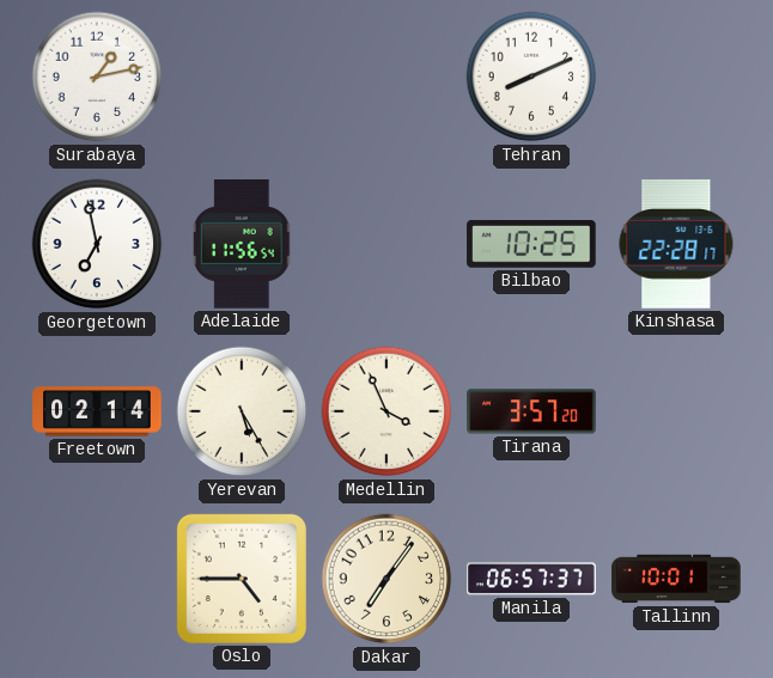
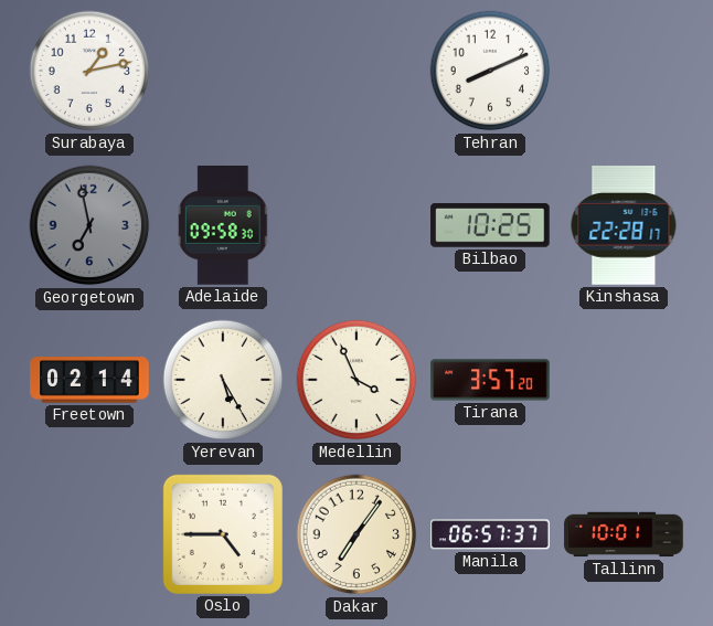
Georgetown dial: white -> grey
Adelaide: 11:56 -> 09:58
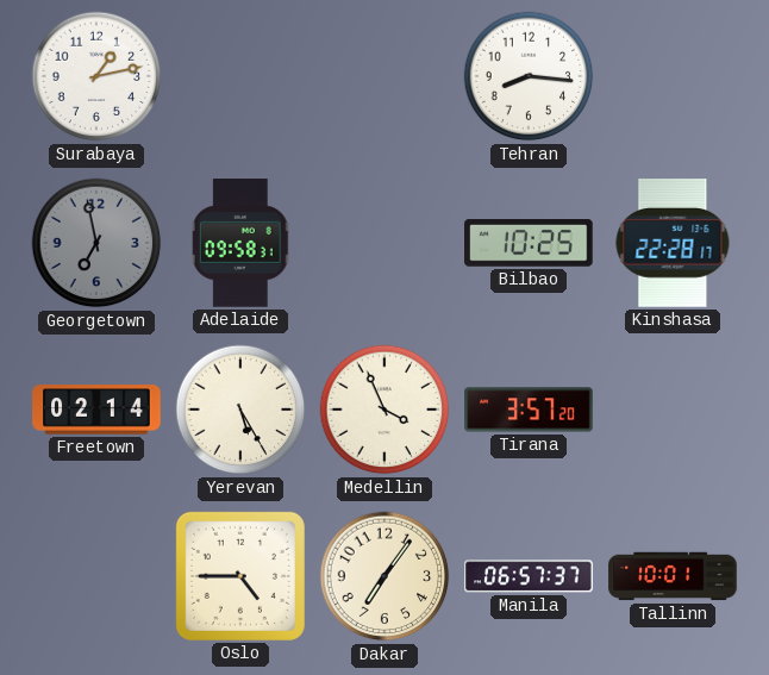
Tehran: 8:11 -> 8:16
Adelaide: 09:58:30 -> 09:58:31
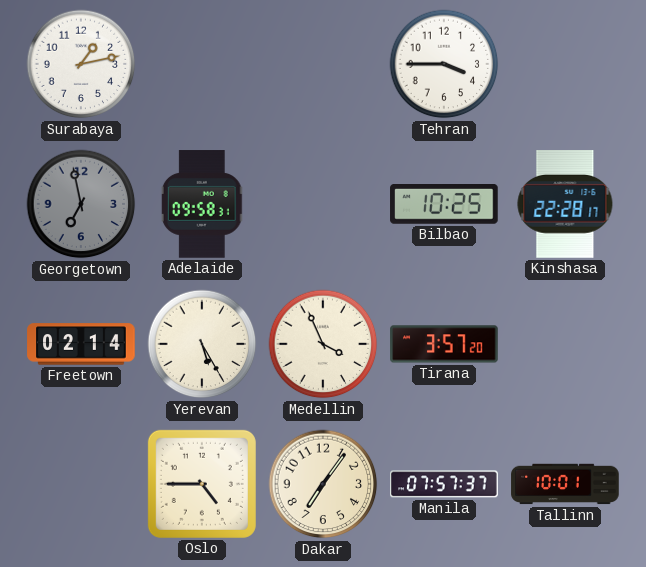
Tehran: 8:16 -> 3:45
Manila: 06:57 -> 07:57
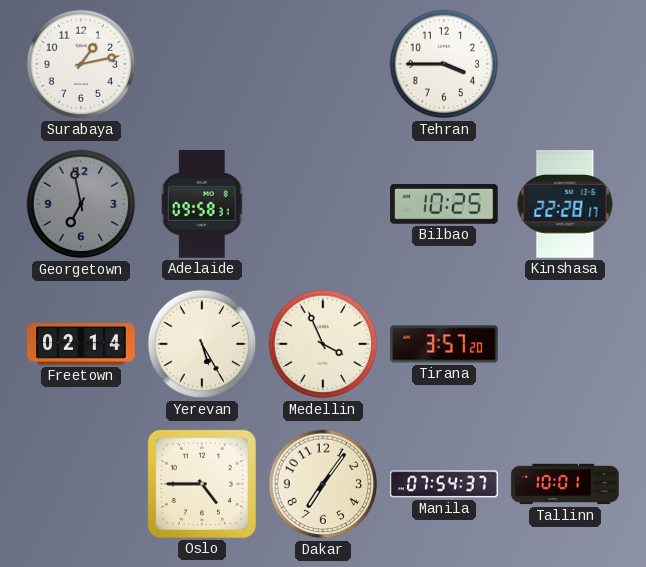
Manila: 07:57 -> 07:54
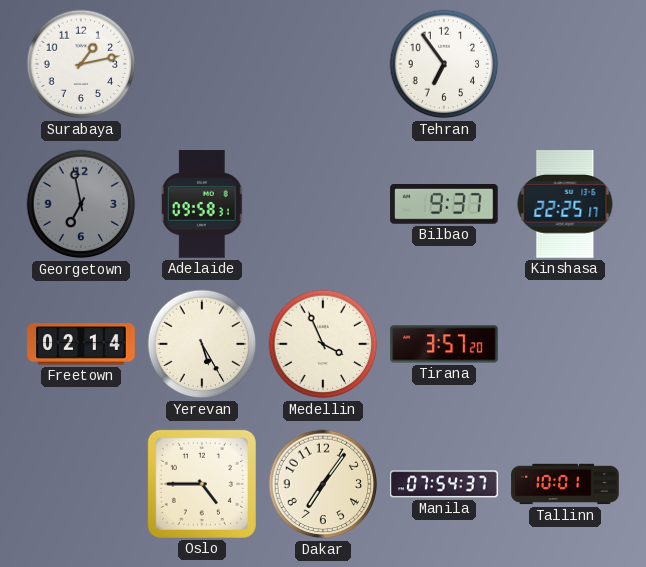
Tehran: 3:45 -> 6:54
Bilbao: 10:25 -> 9:37
Kinshasa: 22:28 -> 22:25
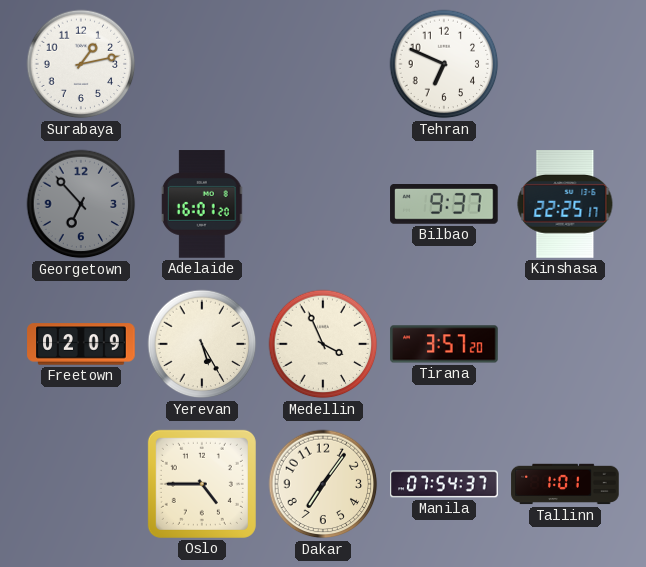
Tehran: 6:54 -> 6:49
Georgetown: 6:58 -> 6:53
Adelaide: 09:58 -> 16:01
Freetown: 02:14 -> 02:09
Tallinn: 10:01 -> 1:01
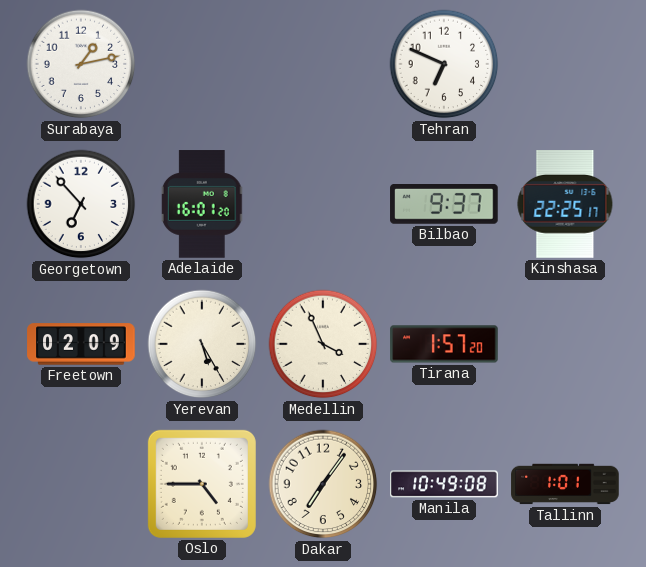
Georgetown dial: grey -> white
Tirana: 3:57 -> 1:57
Manila: 07:54 -> 10:49
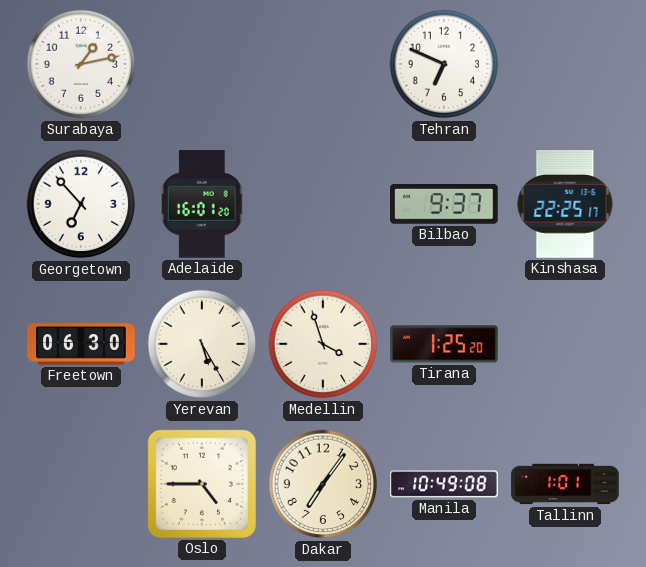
Freetown: 02:09 -> 06:30
Medellin: 3:56 -> 3:57
Tirana: 1:57 -> 1:25
